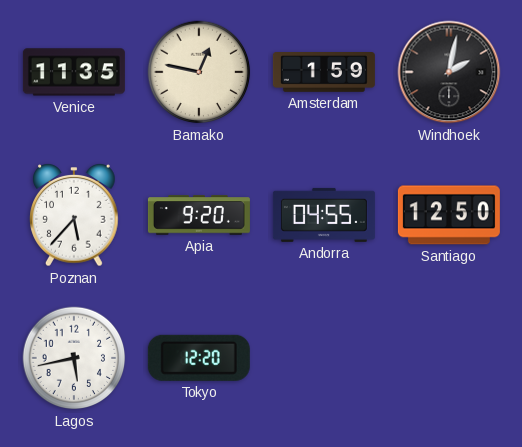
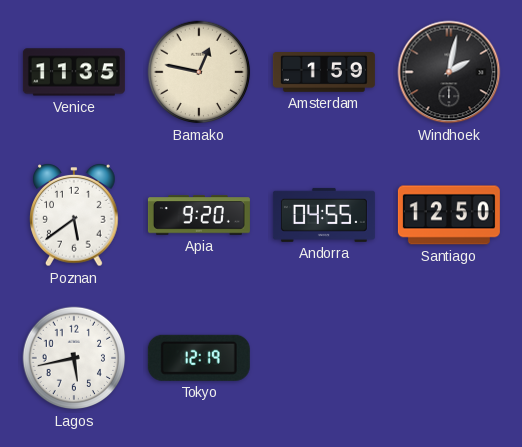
Poznan: 5:37 -> 5:39
Tokyo: 12:20 -> 12:19
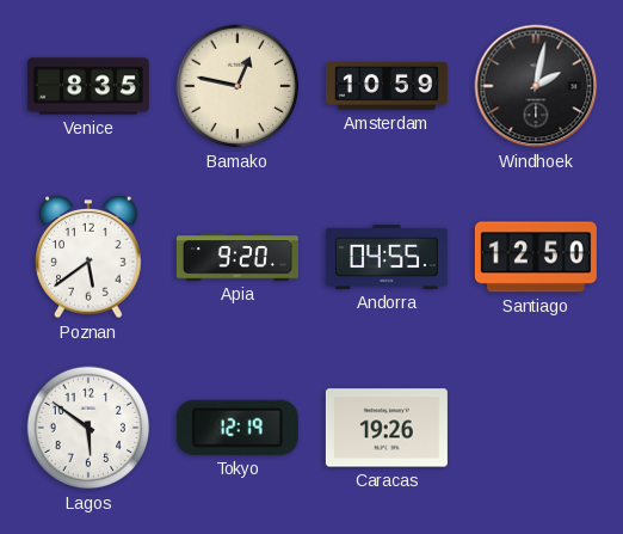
Venice: 11:35 -> 8:35
Amsterdam: 1:59 -> 10:59
Lagos: 5:43 -> 5:51
Caracas: none -> 19:26
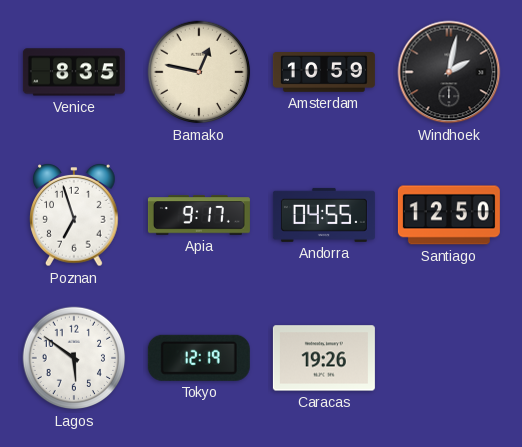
Poznan: 5:39 -> 6:57
Apia: 9:20 -> 9:17
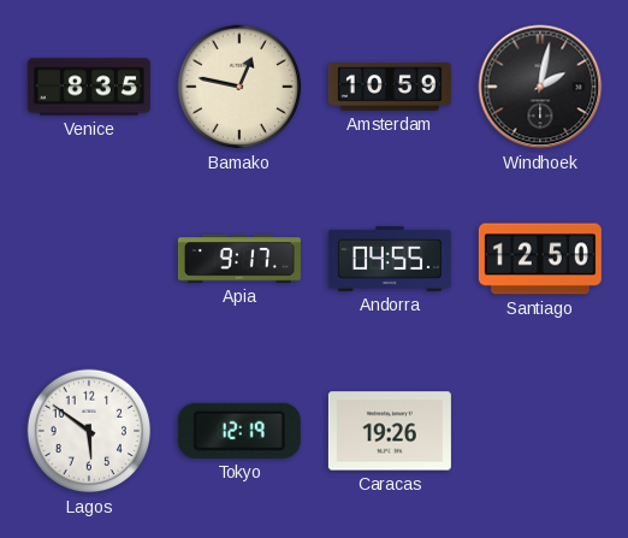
Poznan: 6:57 -> none
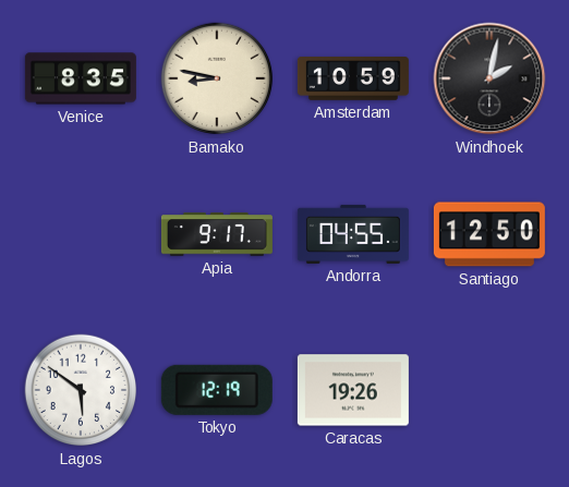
Bamako: 12:47 -> 8:47
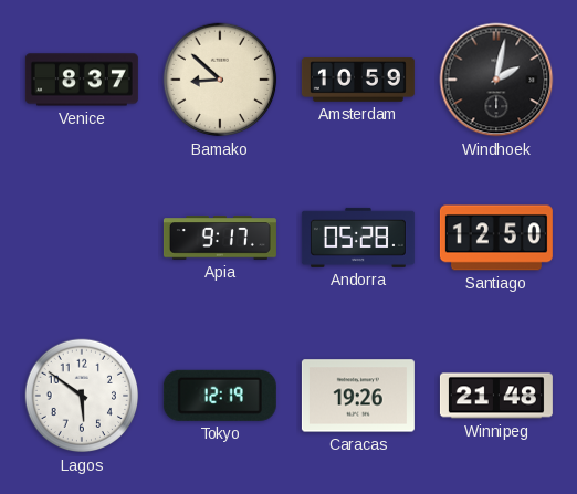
Venice: 8:35 -> 8:37
Bamako: 8:47 -> 8:52
Andorra: 04:55 -> 05:28
Winnipeg: none -> 21:48
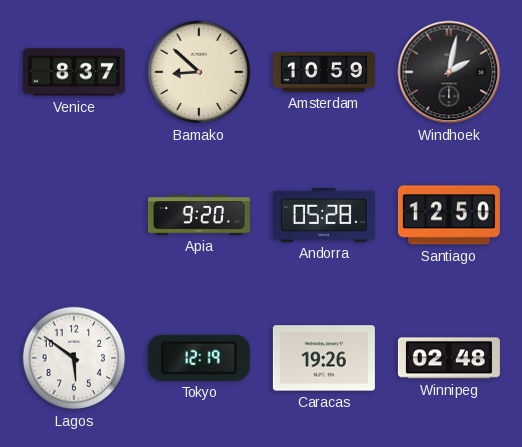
Apia: 9:17 -> 9:20
Winnipeg: 21:48 -> 02:48
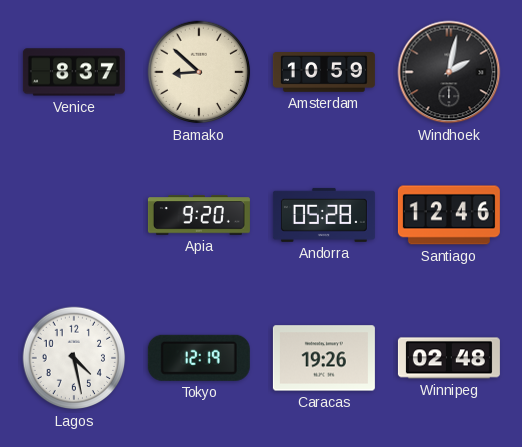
Santiago: 12:50 -> 12:46
Lagos: 5:51 -> 4:28
